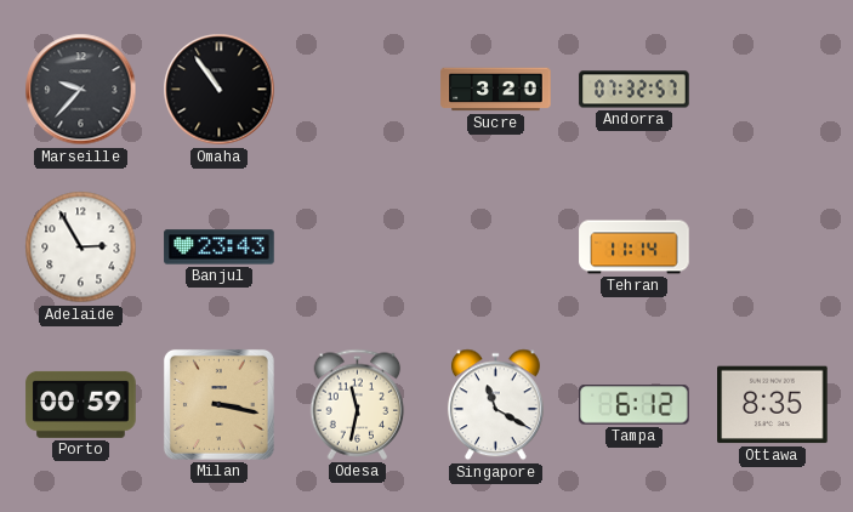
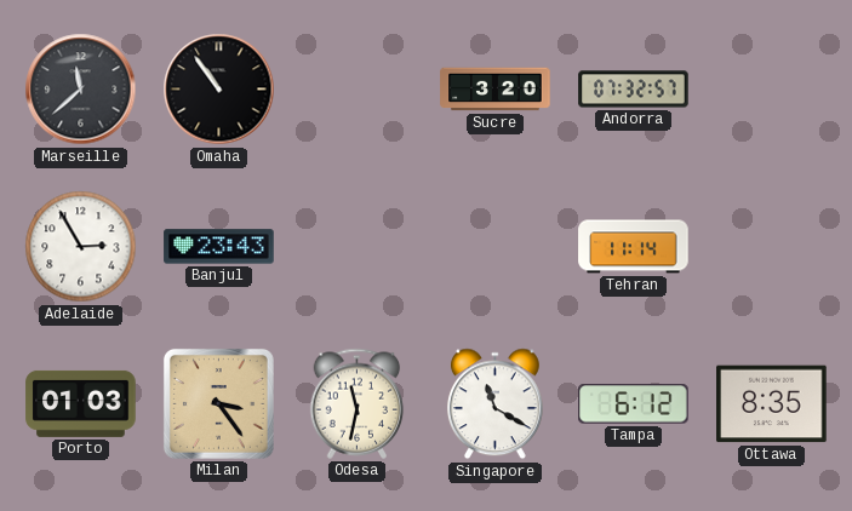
Marseille: 9:37 -> 11:38
Porto: 00:59 -> 01:03
Milan: 3:17 -> 3:24
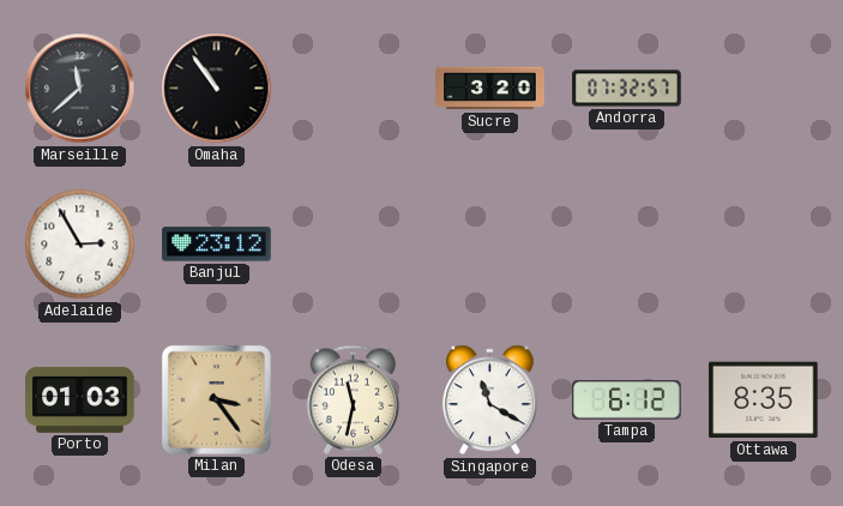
Banjul: 23:43 -> 23:12
Tehran: 11:14 -> none
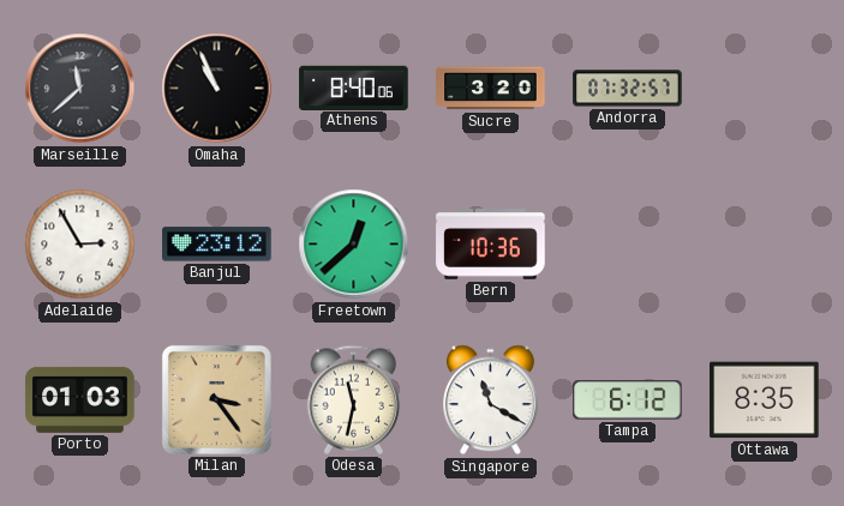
Omaha: 10:54 -> 10:56
Athens: none -> 8:40
Freetown: none -> 12:38
Bern: none -> 10:36
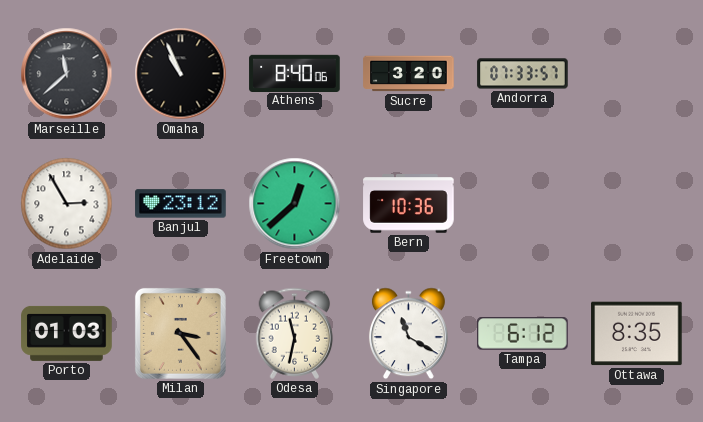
Andorra: 07:32 -> 07:33
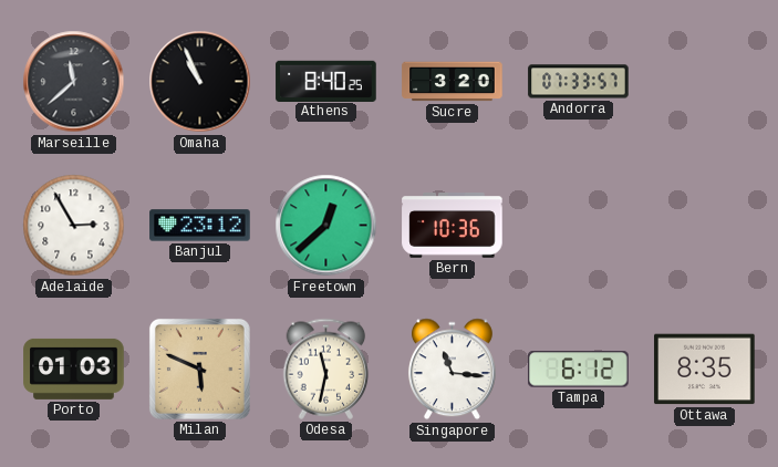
Athens: 8:40:06 -> 8:40:25
Milan: 3:24 -> 5:49
Singapore: 11:20 -> 11:16
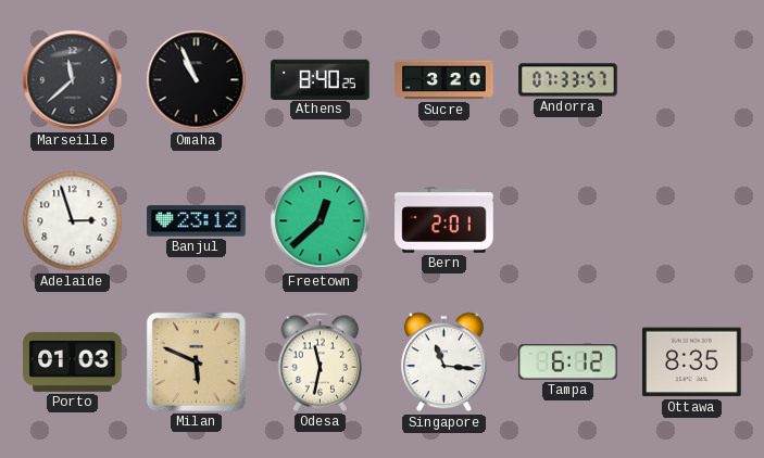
Adelaide: 2:55 -> 2:57
Bern: 10:36 -> 2:01
